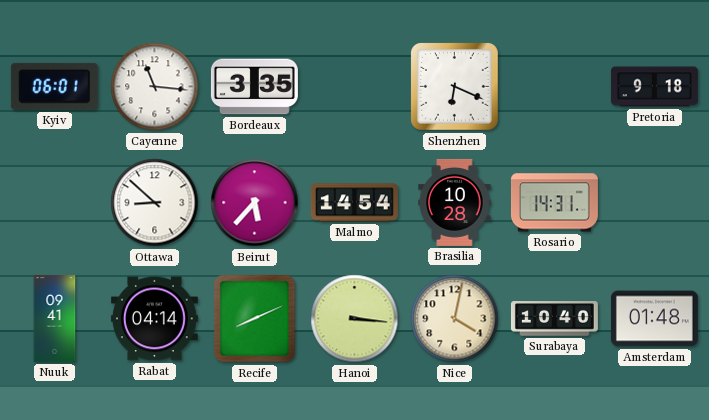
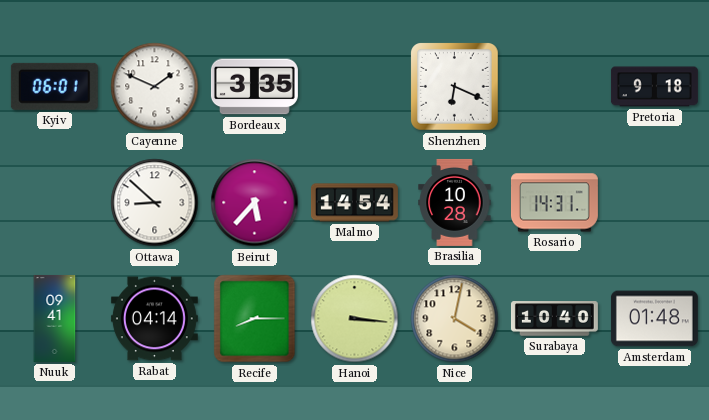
Cayenne: 11:16 -> 1:49
Recife: 8:11 -> 8:15
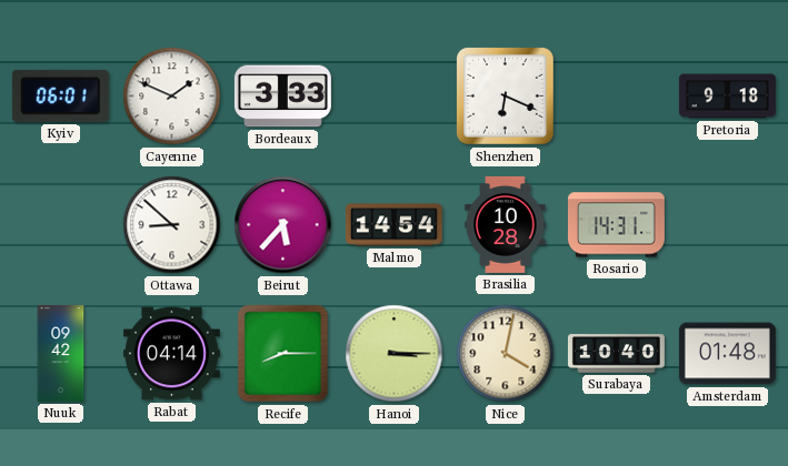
Bordeaux: 3:35 -> 3:33
Nuuk: 09:41 -> 09:42
Hanoi: 3:16 -> 3:15
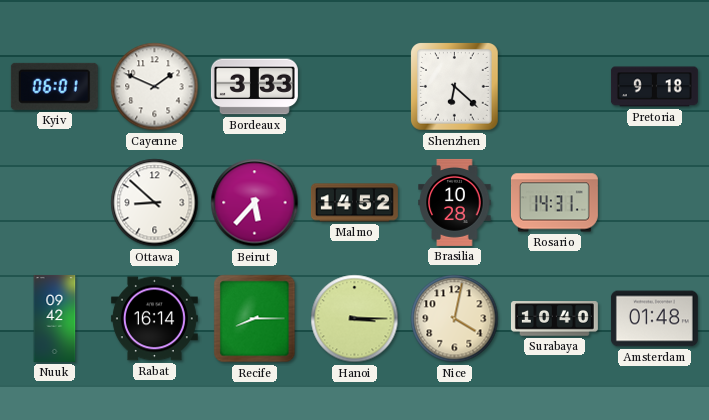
Shenzhen: 6:19 -> 6:22
Malmo: 14:54 -> 14:52
Rabat: 04:14 -> 16:14
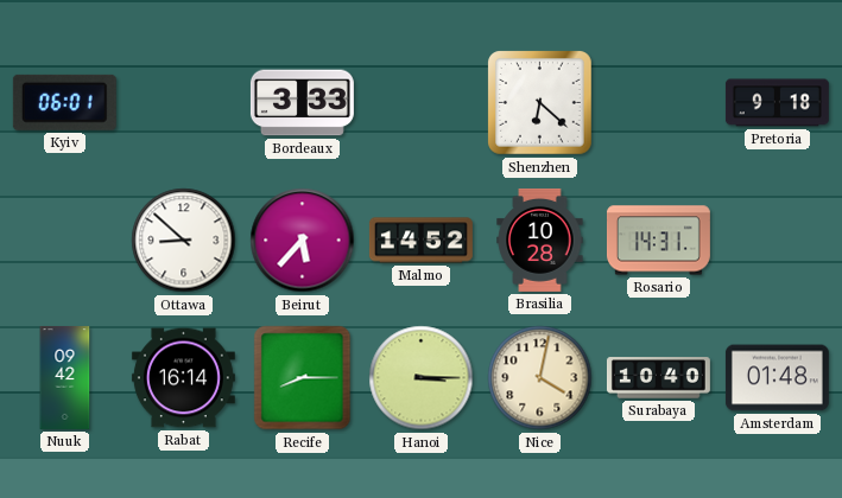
Cayenne: 1:49 -> none
